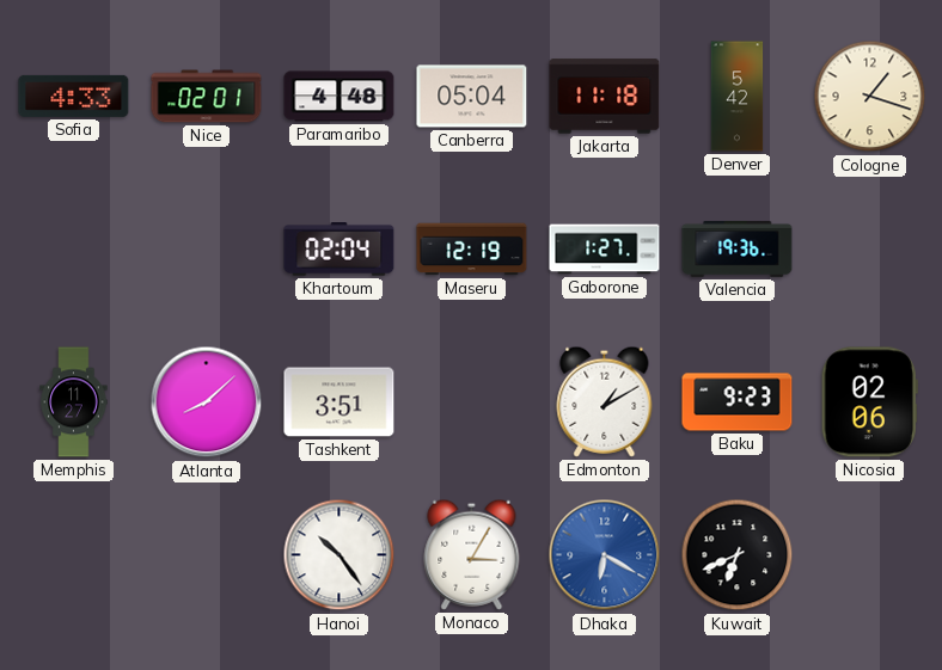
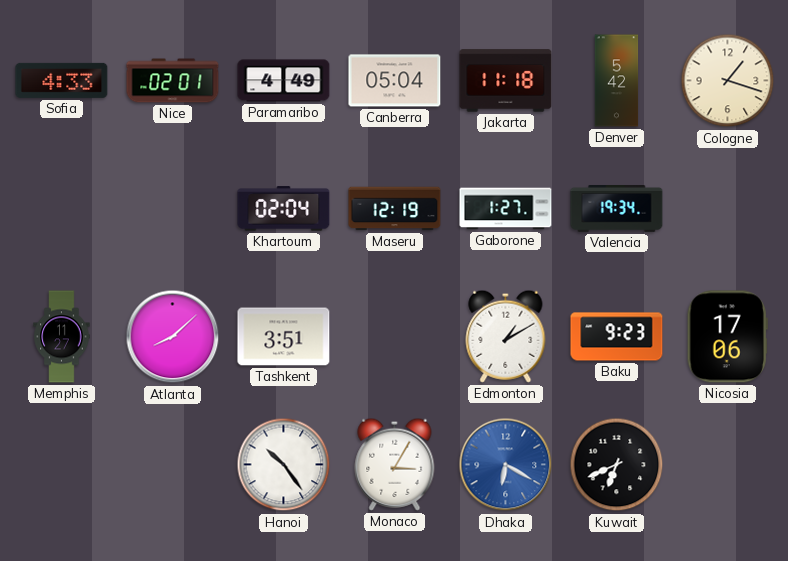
Paramaribo: 4:48 -> 4:49
Valencia: 19:36 -> 19:34
Nicosia: 02:06 -> 17:06
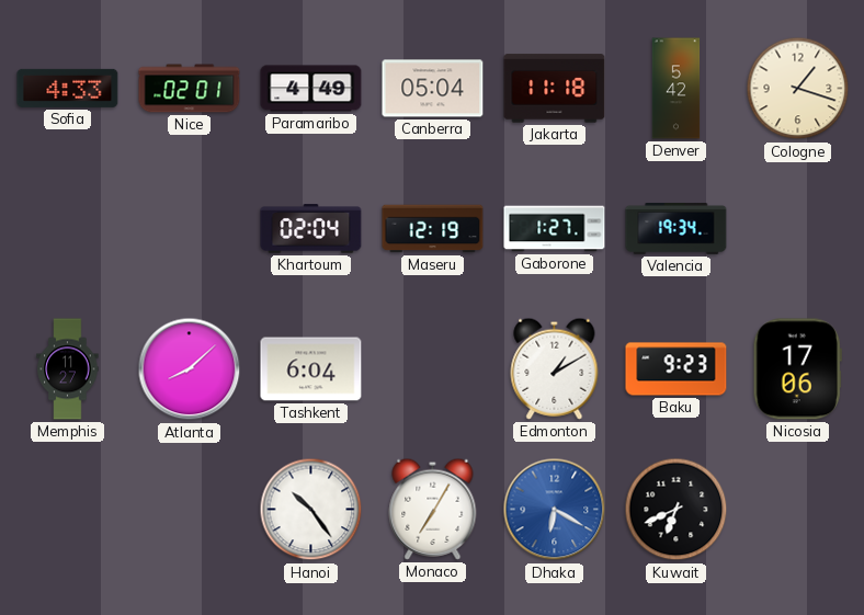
Tashkent: 3:51 -> 6:04
Monaco: 3:05 -> 7:05
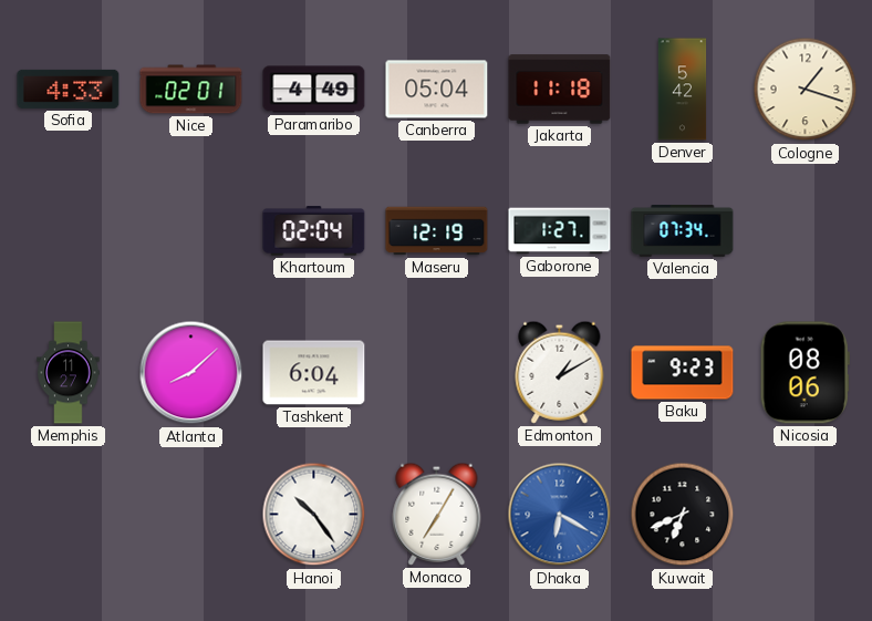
Valencia: 19:34 -> 07:34
Nicosia: 17:06 -> 08:06
